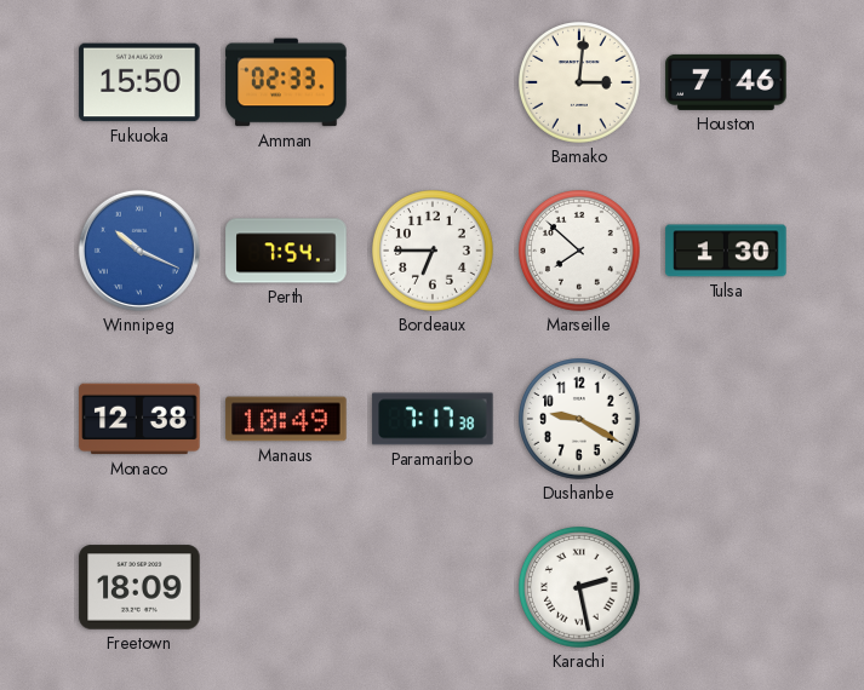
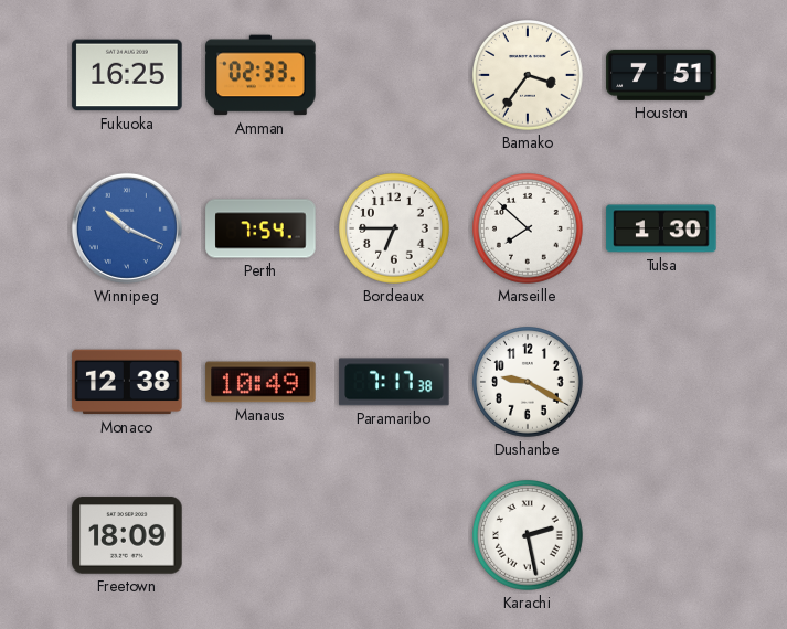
Fukuoka: 15:50 -> 16:25
Bamako: 3:01 -> 3:36
Houston: 7:46 -> 7:51
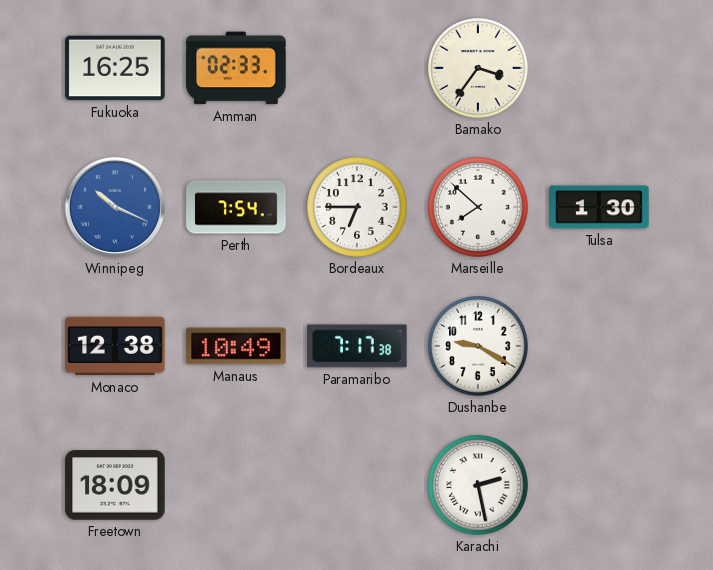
Houston: 7:51 -> none
